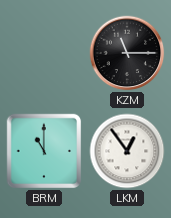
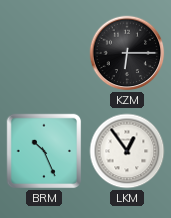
KZM: 11:15 -> 6:15
BRM: 11:00 -> 10:26
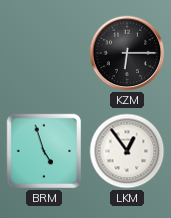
BRM: 10:26 -> 4:57
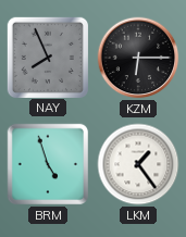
NAY: none -> 7:56
LKM: 12:54 -> 1:24
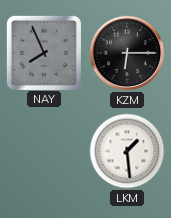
BRM: 4:57 -> none
LKM: 1:24 -> 1:29
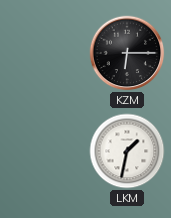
NAY: 7:56 -> none
LKM: 1:29 -> 1:32
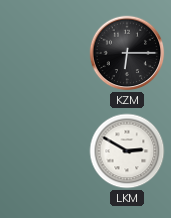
LKM: 1:32 -> 2:50
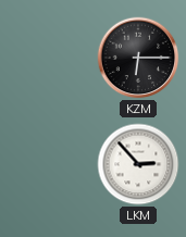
LKM: 2:50 -> 2:53
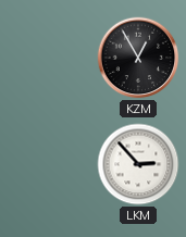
KZM: 6:15 -> 12:55
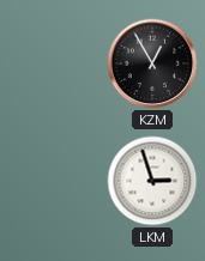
LKM: 2:53 -> 2:57
